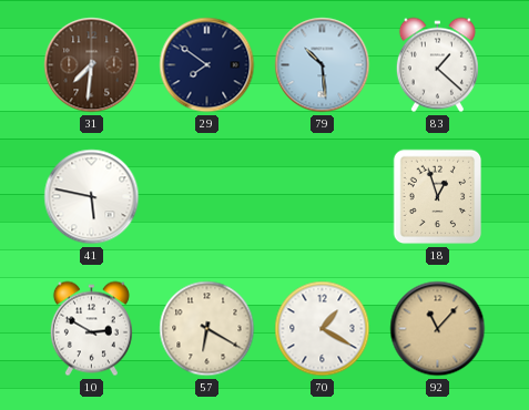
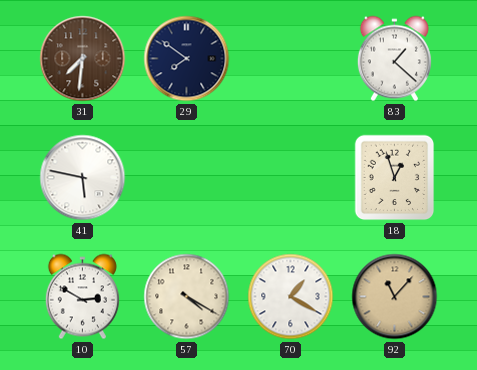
79: 10:29 -> none
57: 6:20 -> 4:20
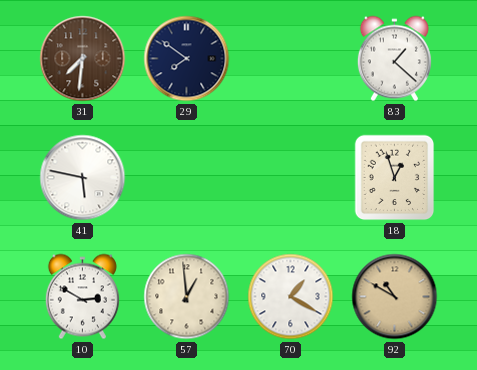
57: 4:20 -> 12:59
92: 11:07 -> 10:50
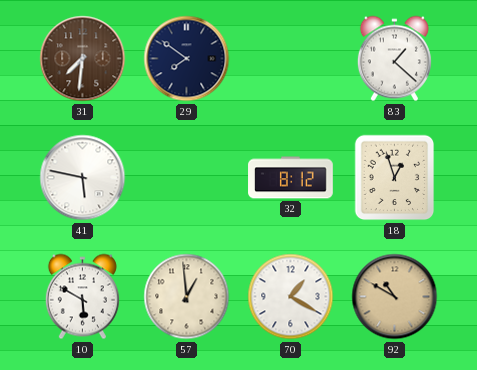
32: none -> 8:12
10: 2:50 -> 5:50
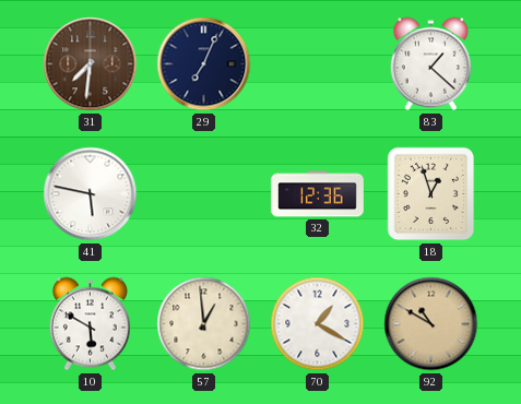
29: 7:51 -> 7:04
32: 8:12 -> 12:36
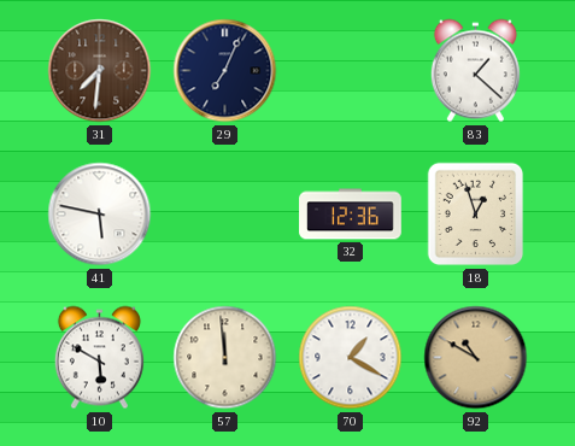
57: 12:59 -> 11:59
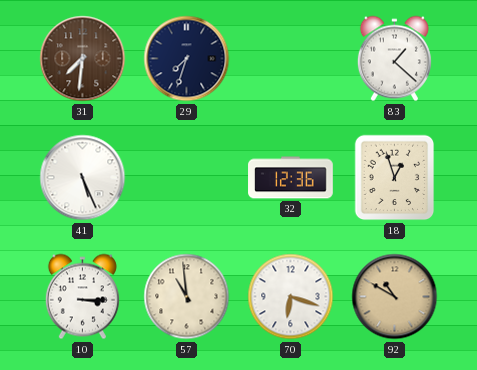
29: 7:04 -> 7:33
41: 5:47 -> 5:26
10: 5:50 -> 3:15
57: 11:59 -> 10:59
70: 1:20 -> 6:18
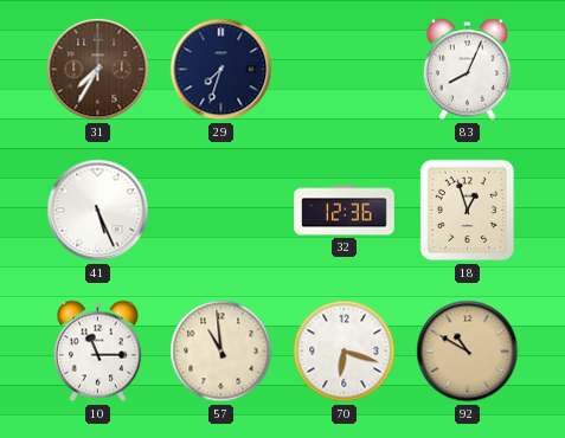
31: 7:31 -> 7:35
83: 1:22 -> 8:04
10: 3:15 -> 11:15
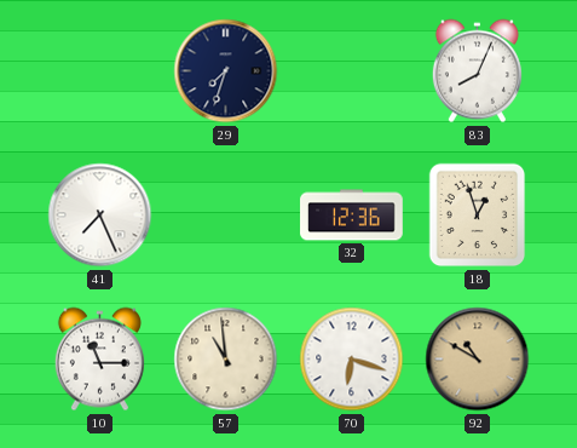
31: 7:35 -> none
41: 5:26 -> 7:26
